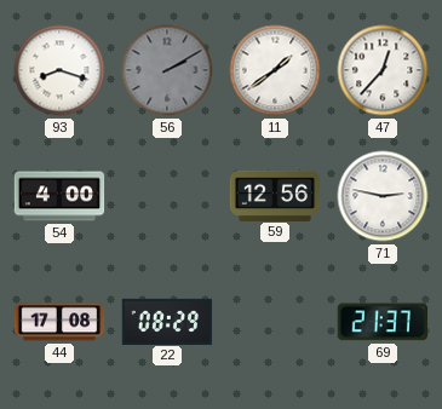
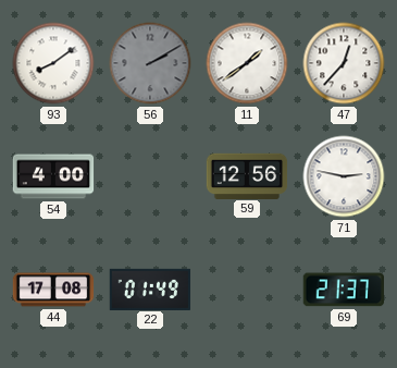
93: 8:18 -> 8:09
22: 08:29 -> 01:49
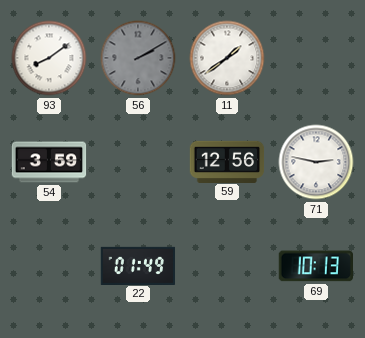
47: 12:37 -> none
54: 4:00 -> 3:59
44: 17:08 -> none
69: 21:37 -> 10:13
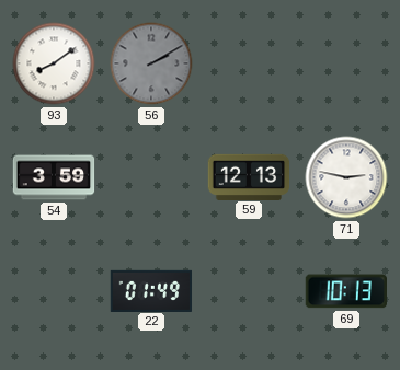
11: 1:39 -> none
59: 12:56 -> 12:13
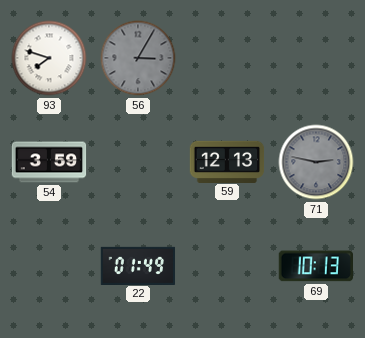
93: 8:09 -> 7:48
56: 2:10 -> 3:05
71 dial: white -> grey
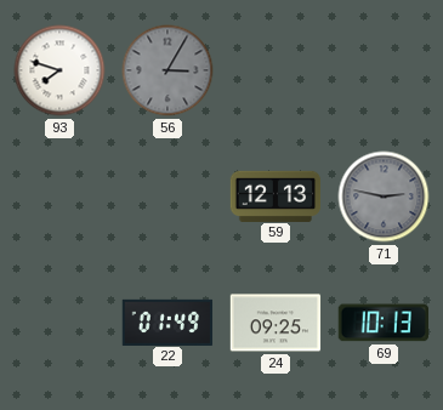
54: 3:59 -> none
24: none -> 09:25
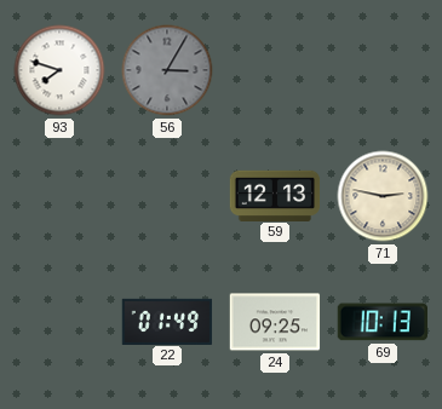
71 dial: grey -> cream
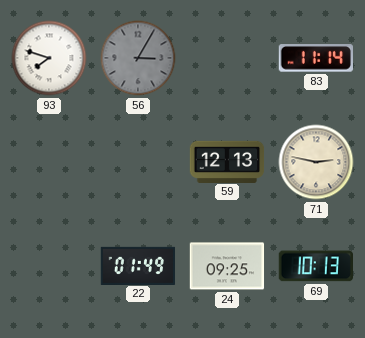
83: none -> 11:14
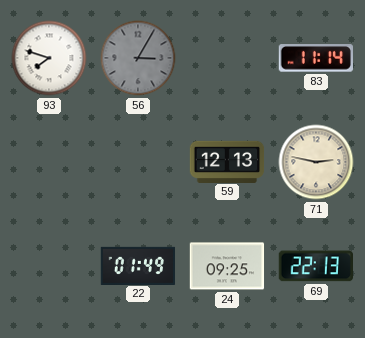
69: 10:13 -> 22:13
